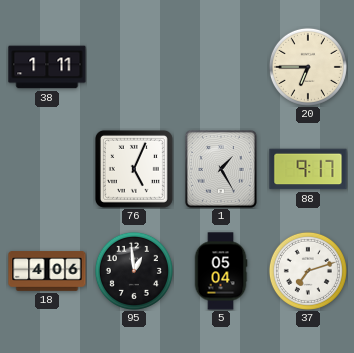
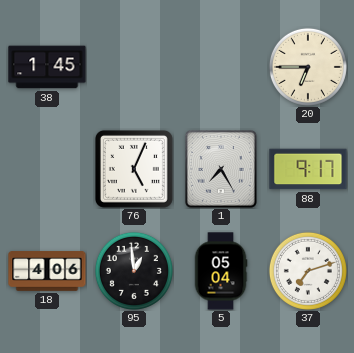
38: 1:11 -> 1:45
1: 1:25 -> 7:25
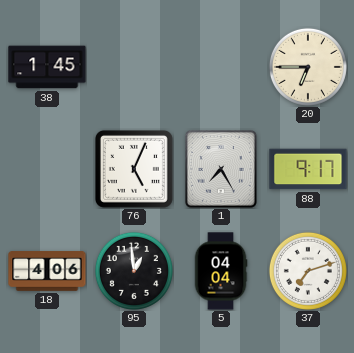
5: 05:04 -> 04:04
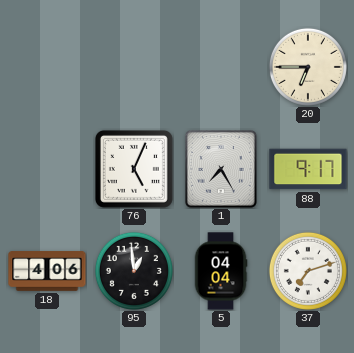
38: 1:45 -> none
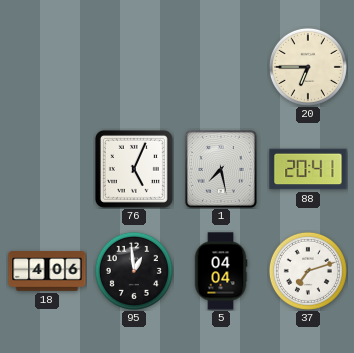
1: 7:25 -> 7:28
88: 9:17 -> 20:41
